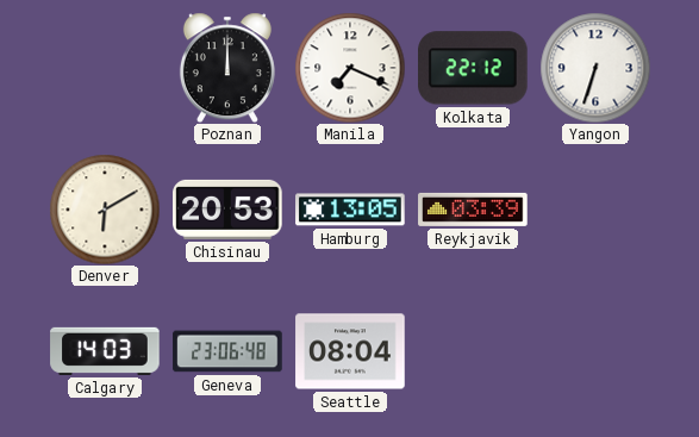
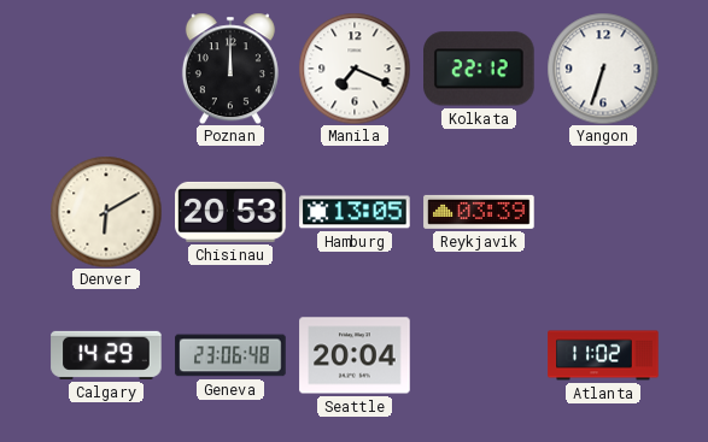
Calgary: 14:03 -> 14:29
Seattle: 08:04 -> 20:04
Atlanta: none -> 11:02
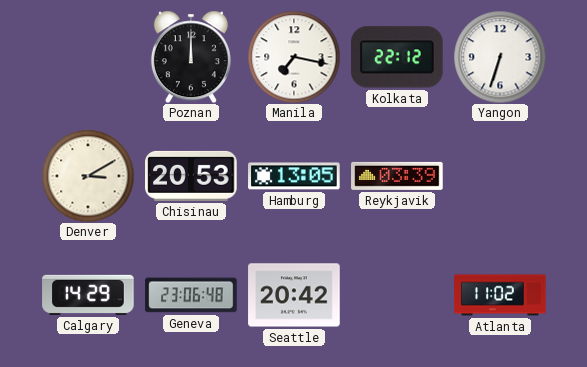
Manila: 7:19 -> 7:17
Denver: 6:10 -> 3:10
Seattle: 20:04 -> 20:42
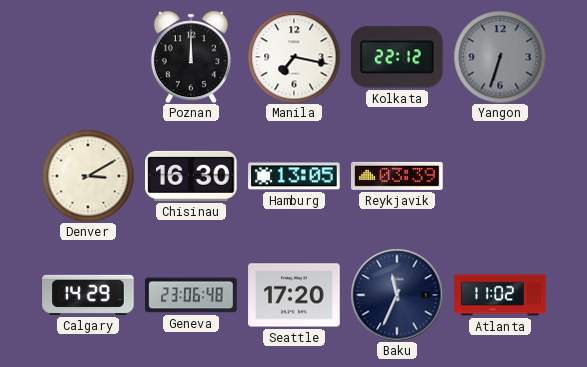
Yangon dial: white -> grey
Chisinau: 20:53 -> 16:30
Seattle: 20:42 -> 17:20
Baku: none -> 11:34
